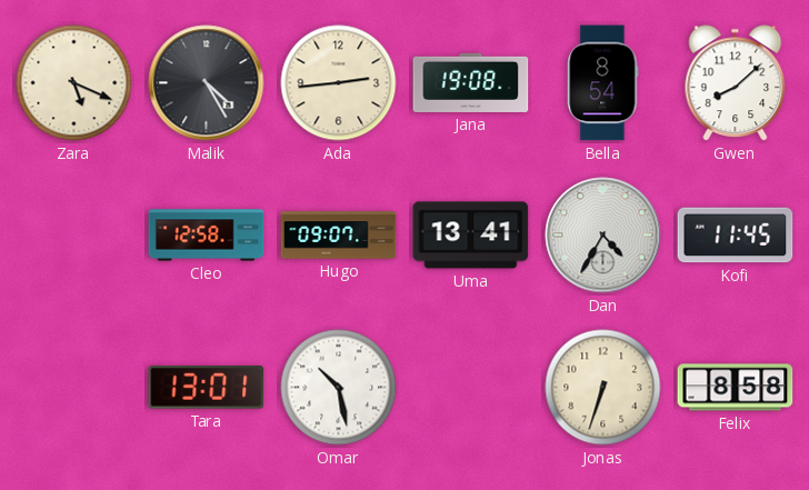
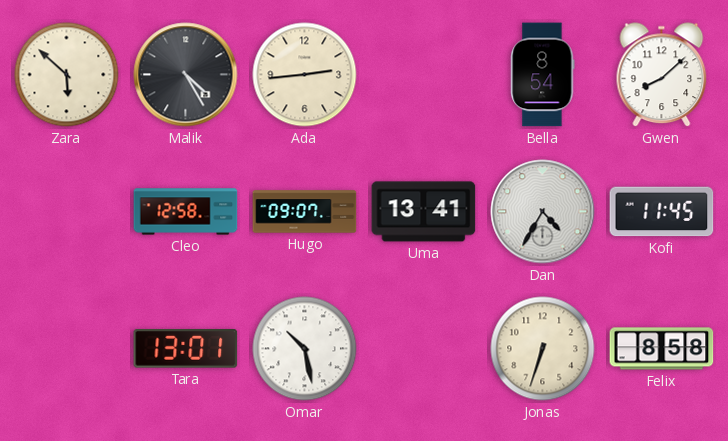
Zara: 5:19 -> 5:52
Jana: 19:08 -> none
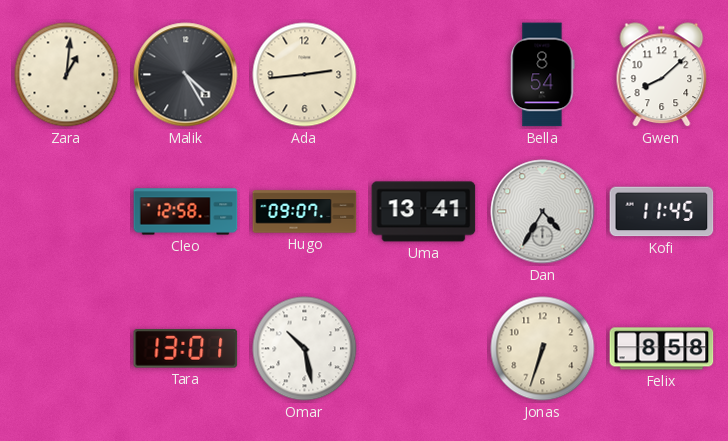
Zara: 5:52 -> 1:01
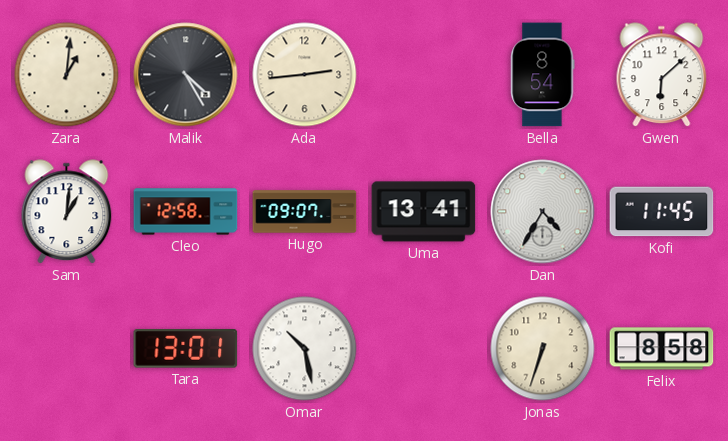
Gwen: 8:08 -> 6:08
Sam: none -> 1:01
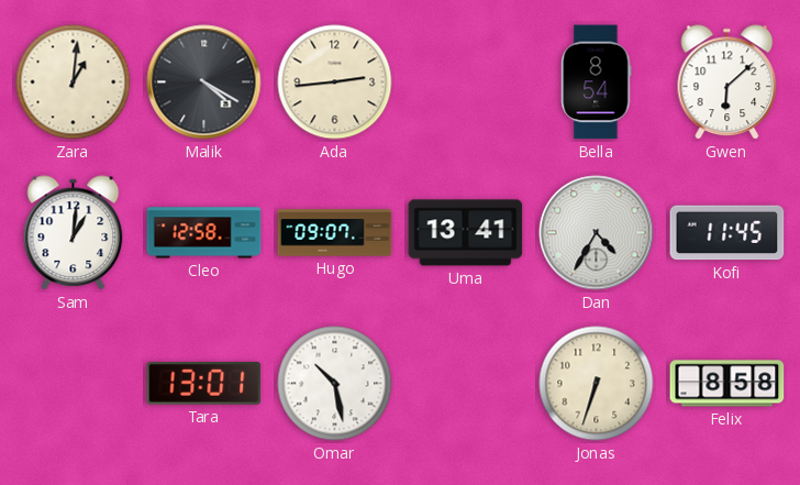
Malik: 4:25 -> 4:20
